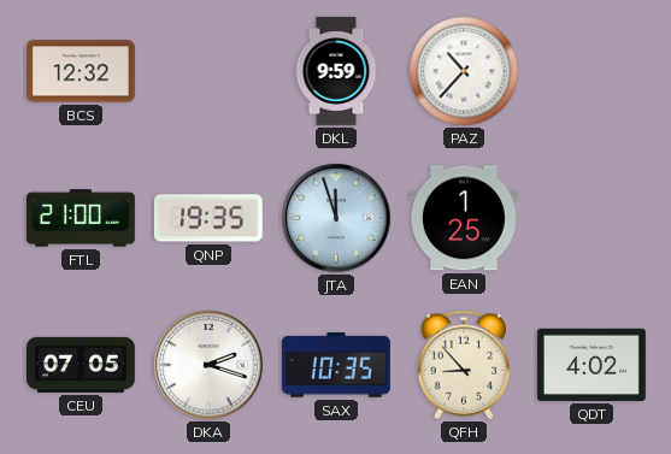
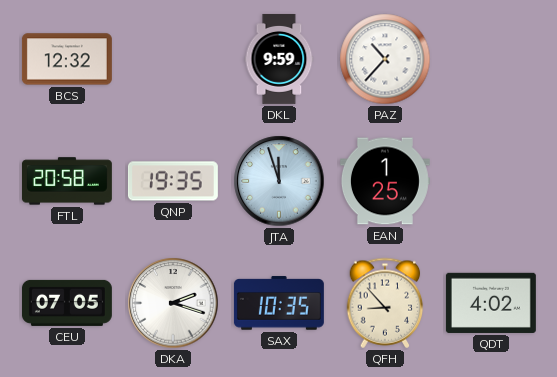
FTL: 21:00 -> 20:58
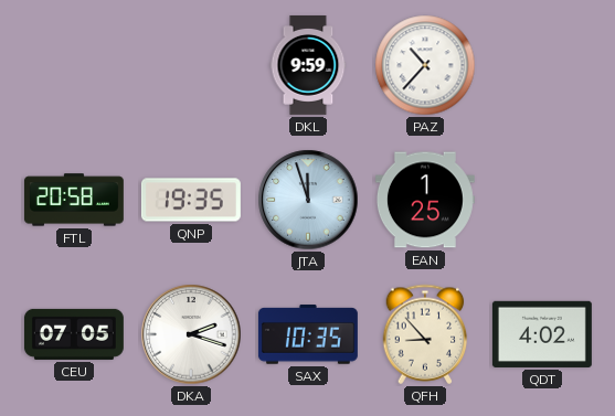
BCS: 12:32 -> none
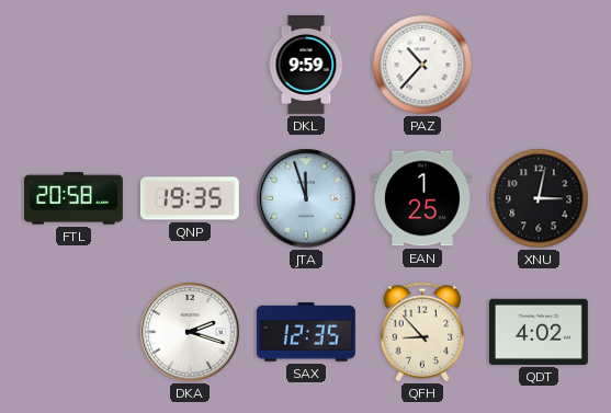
XNU: none -> 3:02
CEU: 07:05 -> none
SAX: 10:35 -> 12:35
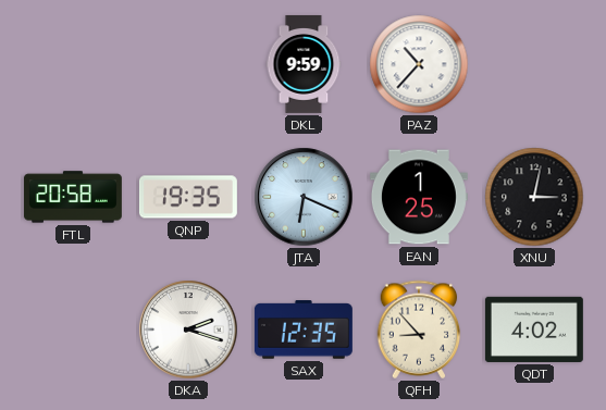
JTA: 11:57 -> 6:19
